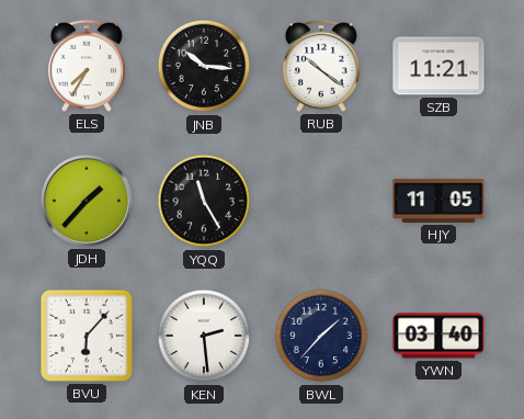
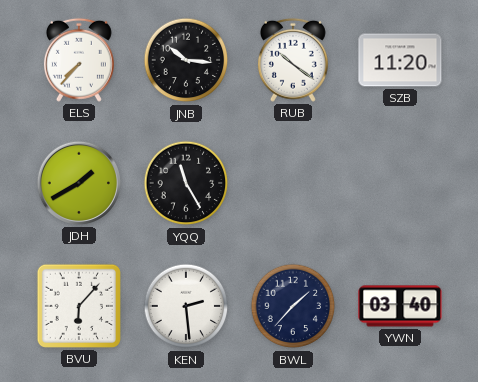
ELS: 7:35 -> 7:37
SZB: 11:21 -> 11:20
JDH: 1:37 -> 1:40
HJY: 11:05 -> none
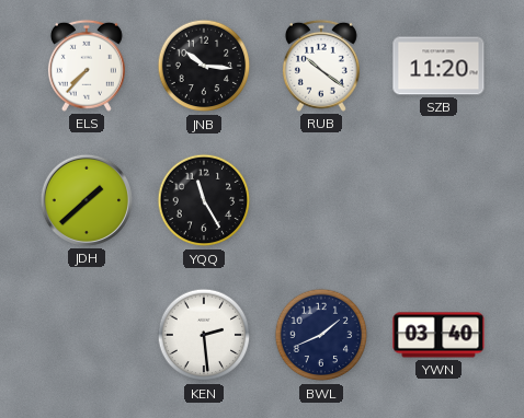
JDH: 1:40 -> 1:38
BVU: 6:07 -> none
BWL: 1:37 -> 1:41
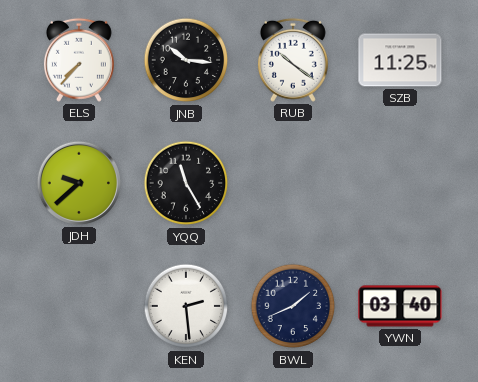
SZB: 11:20 -> 11:25
JDH: 1:38 -> 9:38
